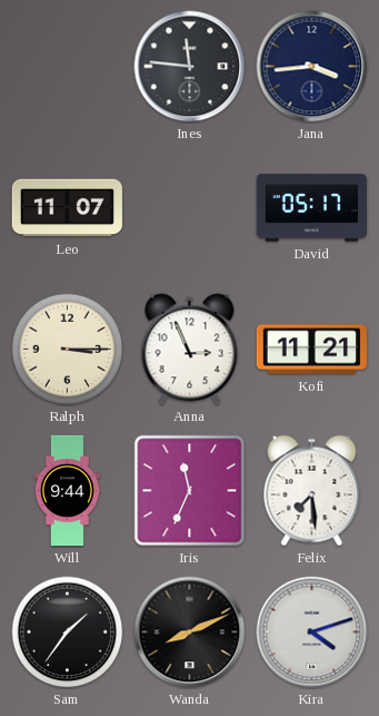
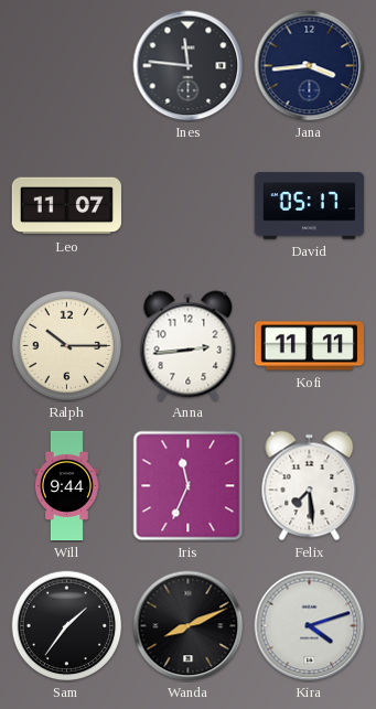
Ralph: 3:15 -> 10:15
Anna: 2:56 -> 2:44
Kofi: 11:21 -> 11:11
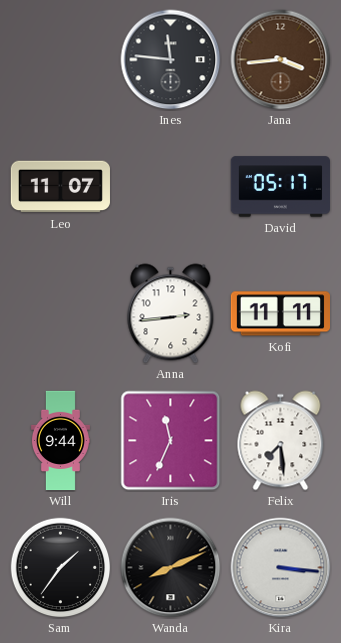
Jana dial: navy -> brown
Ralph: 10:15 -> none
Kira: 4:12 -> 3:16
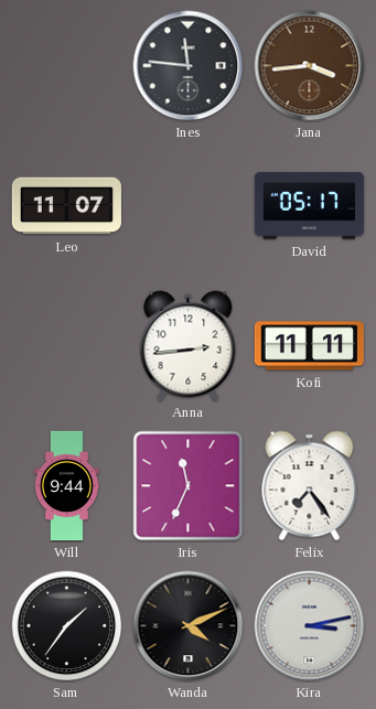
Felix: 7:29 -> 7:24
Wanda: 8:11 -> 4:11
Kira: 3:16 -> 3:13
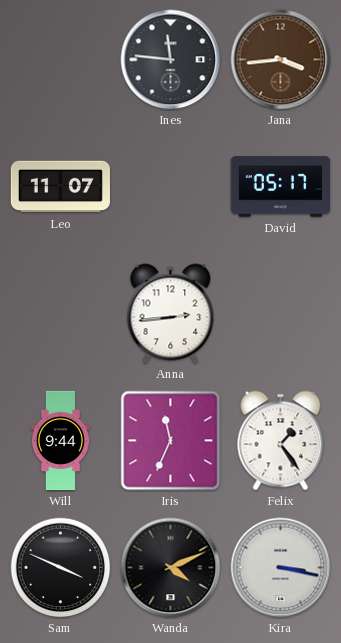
Kofi: 11:11 -> none
Felix: 7:24 -> 1:24
Sam: 1:36 -> 3:49
Kira: 3:13 -> 3:17
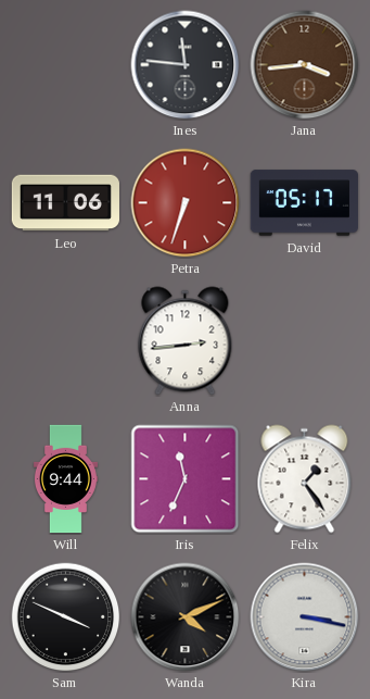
Leo: 11:07 -> 11:06
Petra: none -> 6:33
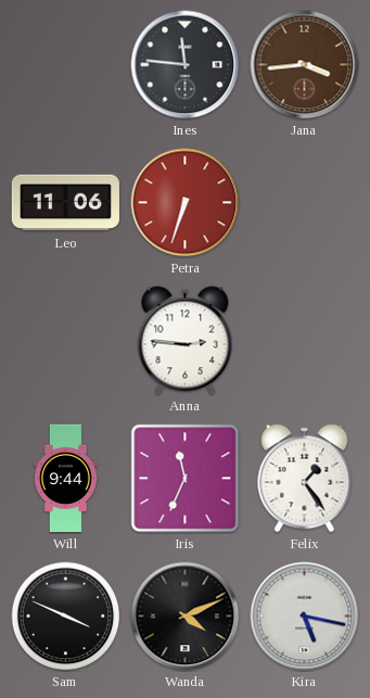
David: 05:17 -> none
Anna: 2:44 -> 2:46
Kira: 3:17 -> 5:17
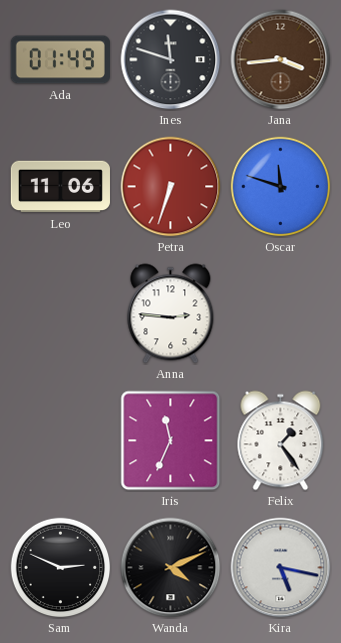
Ada: none -> 01:49
Ines: 11:46 -> 11:48
Oscar: none -> 11:48
Will: 9:44 -> none
Sam: 3:49 -> 2:49
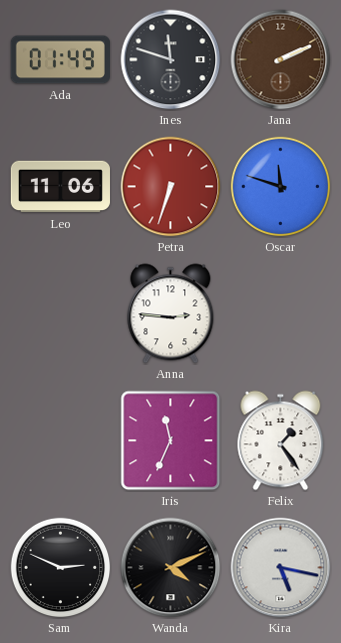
Jana: 3:44 -> 2:11
